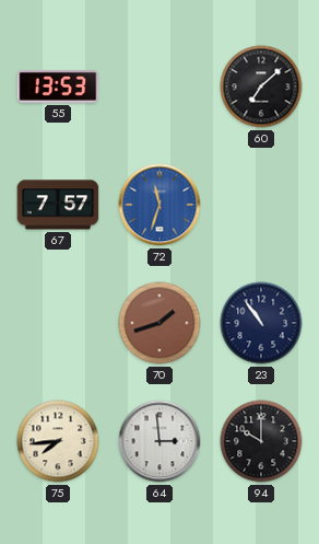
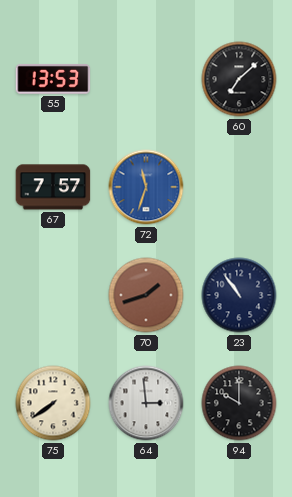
75: 7:44 -> 7:39
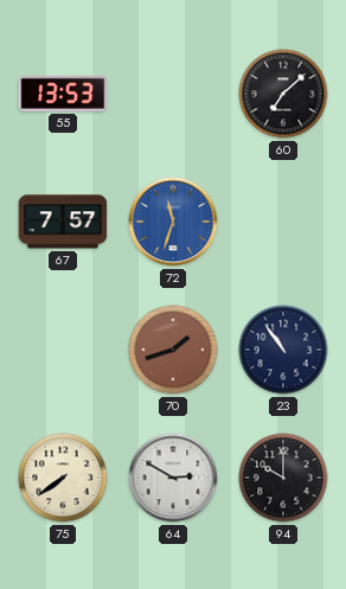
64: 2:59 -> 2:50
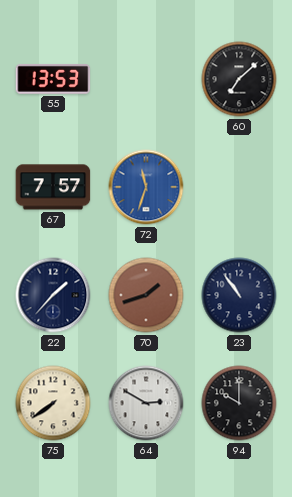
22: none -> 1:37
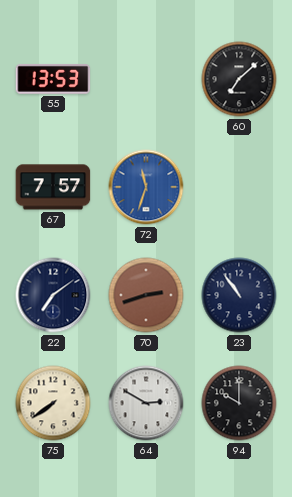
22: 1:37 -> 7:09
70: 1:42 -> 2:42
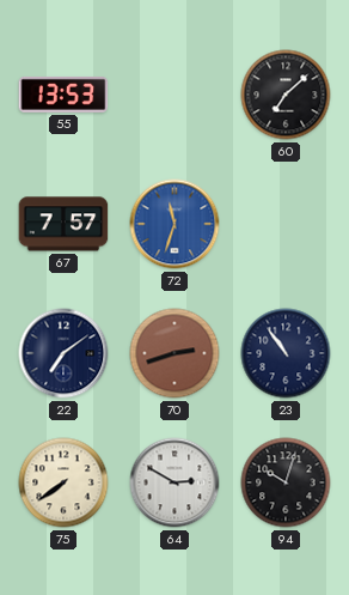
94: 10:00 -> 10:03
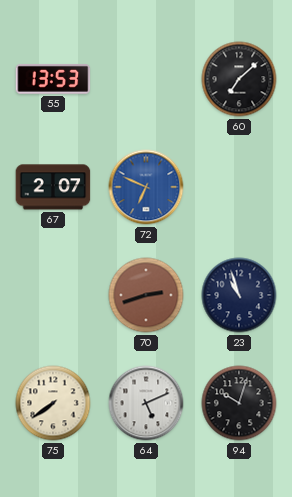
67: 7:57 -> 2:07
72: 11:33 -> 6:49
22: 7:09 -> none
23: 10:54 -> 10:57
64: 2:50 -> 5:11
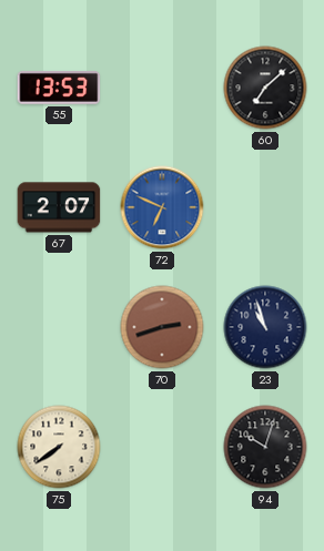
64: 5:11 -> none
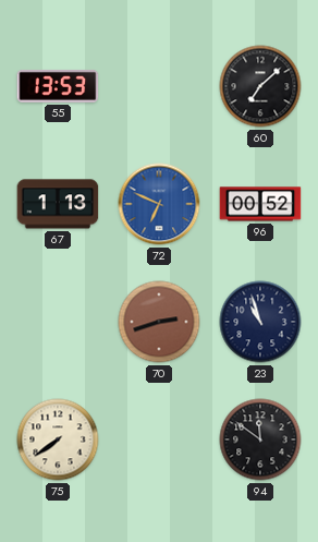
67: 2:07 -> 1:13
96: none -> 00:52
94: 10:03 -> 11:51
